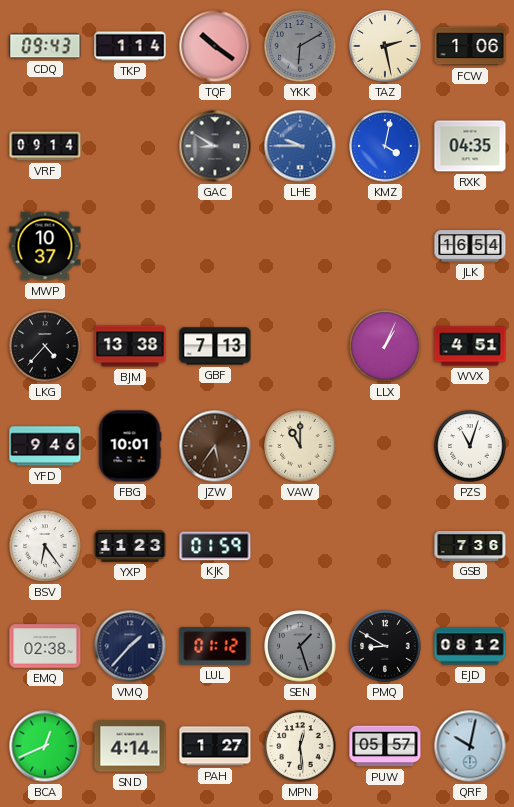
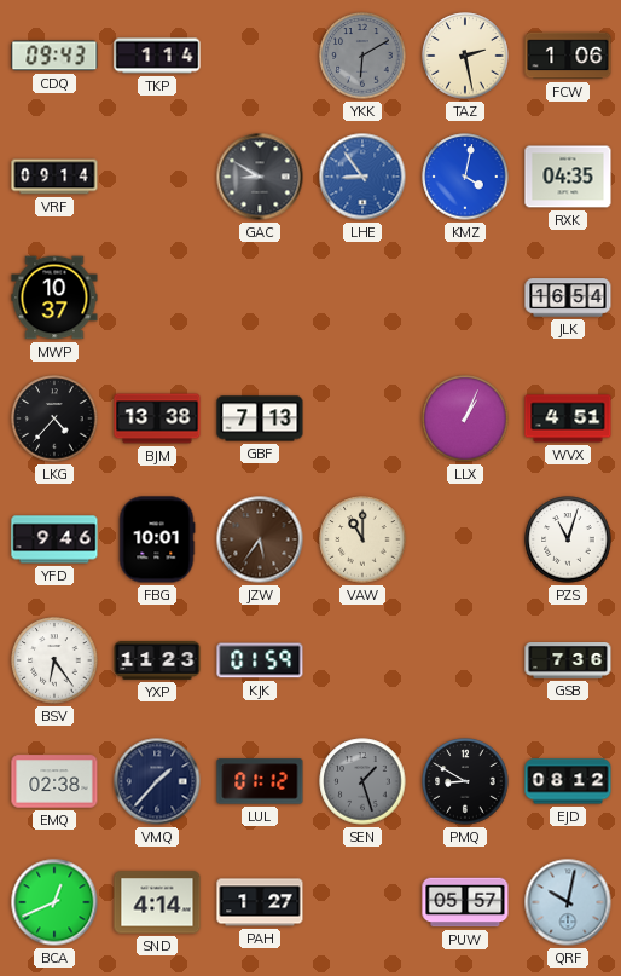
TQF: 10:21 -> none
LHE: 9:45 -> 8:54
MPN: 12:29 -> none
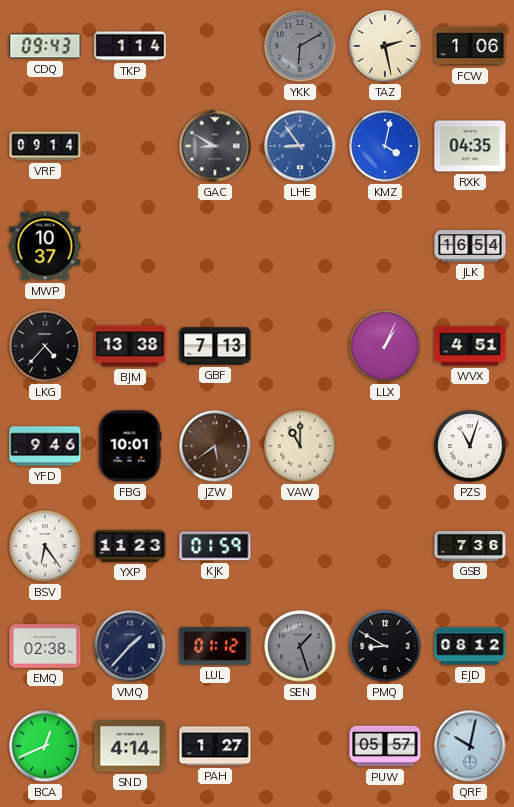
JZW: 5:36 -> 5:39
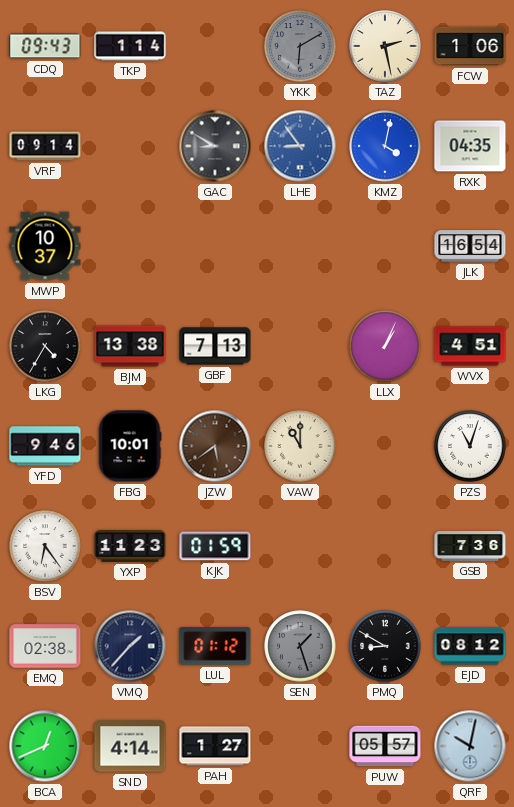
LKG: 4:37 -> 4:35
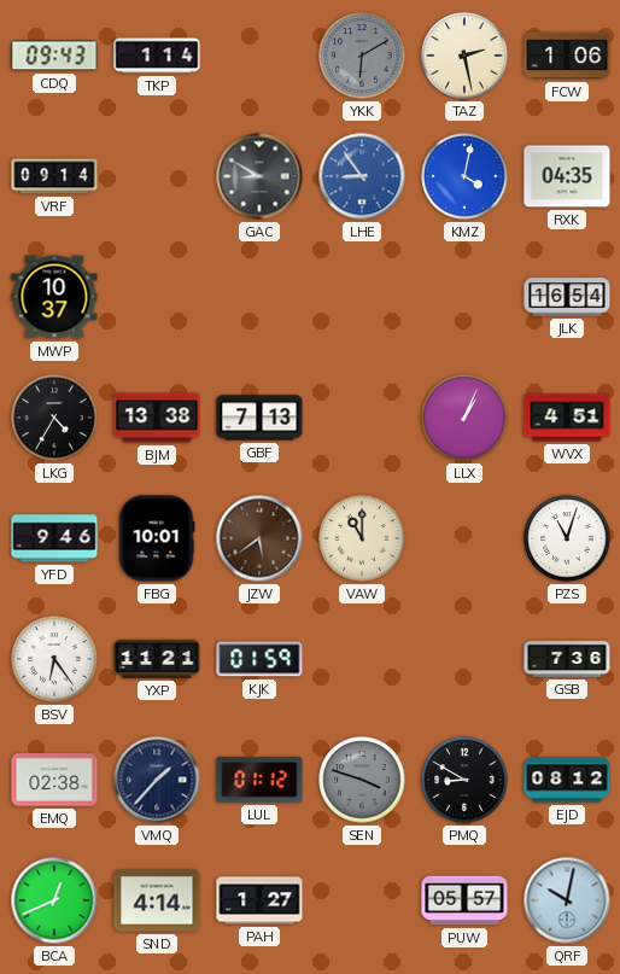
YXP: 11:23 -> 11:21
SEN: 1:27 -> 3:48
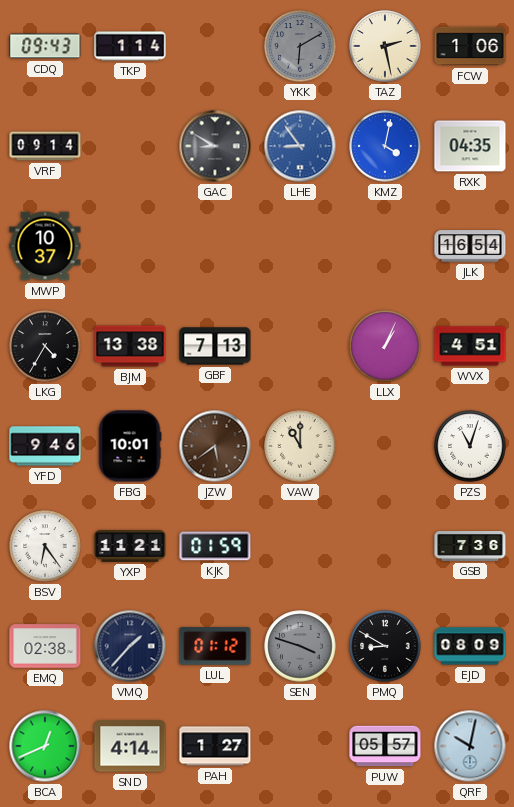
EJD: 08:12 -> 08:09
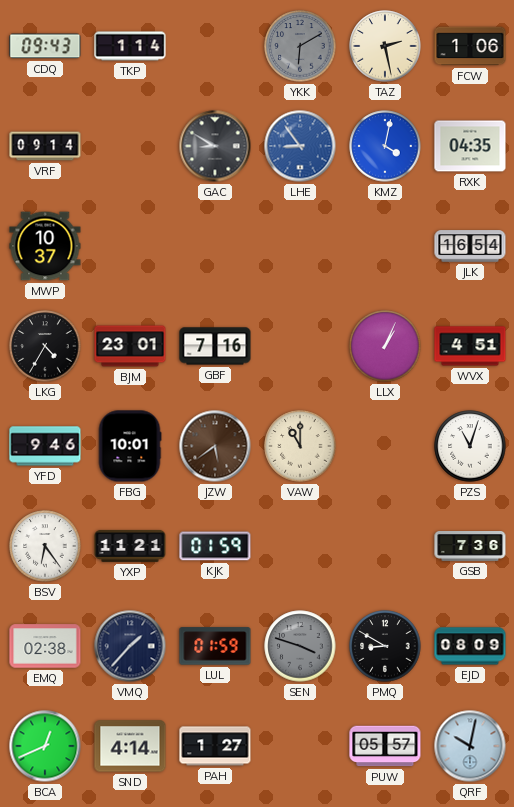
BJM: 13:38 -> 23:01
GBF: 7:13 -> 7:16
LUL: 01:12 -> 01:59
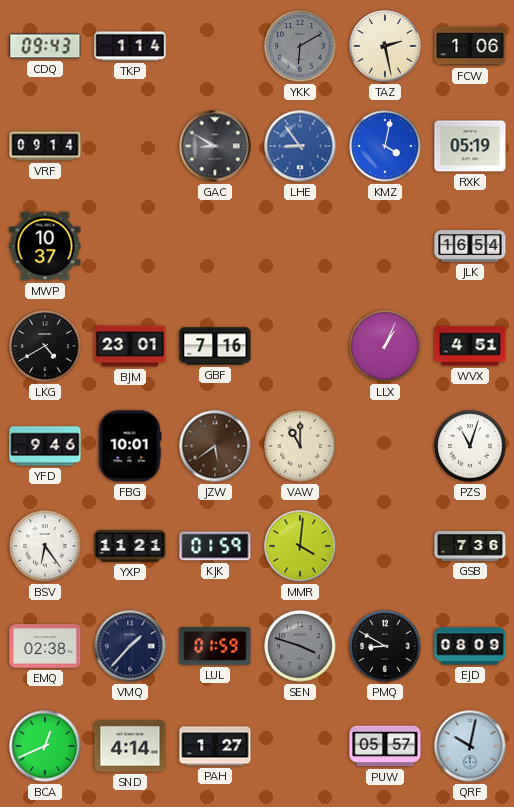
RXK: 04:35 -> 05:19
LKG: 4:35 -> 4:40
MMR: none -> 4:01
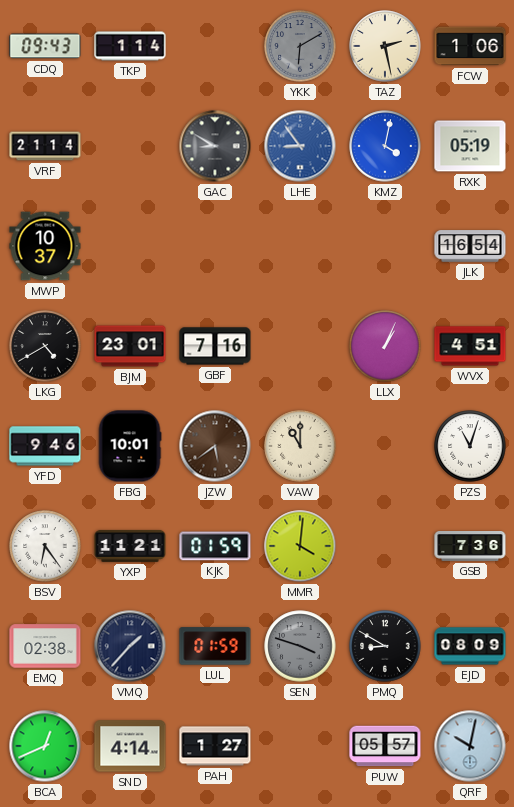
VRF: 09:14 -> 21:14
